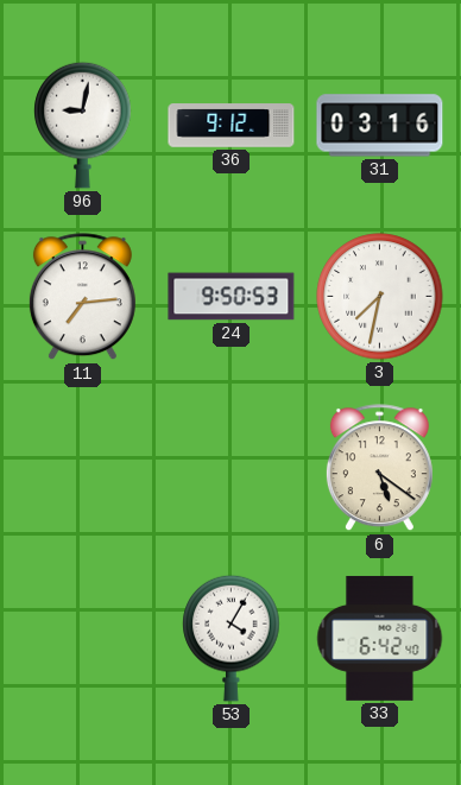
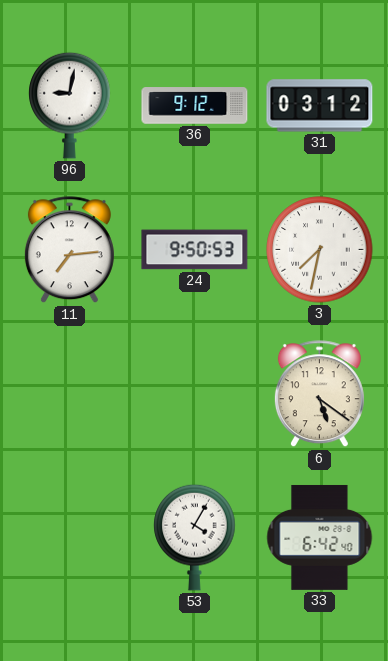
31: 03:16 -> 03:12
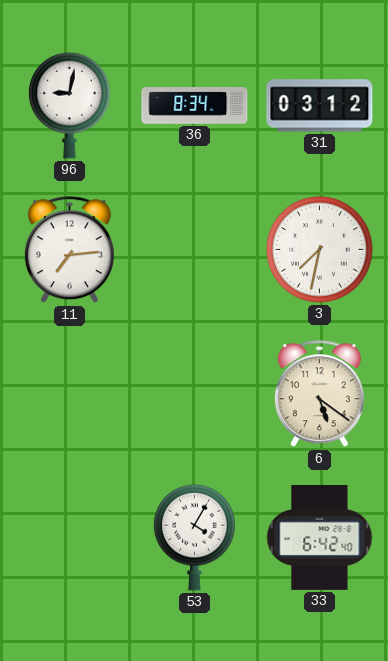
36: 9:12 -> 8:34
24: 9:50 -> none
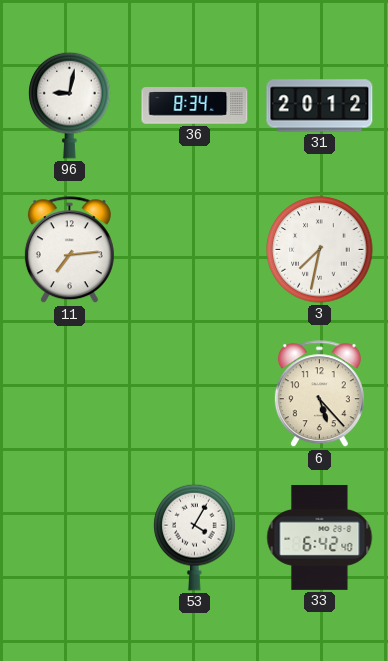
31: 03:12 -> 20:12
6: 5:21 -> 5:23
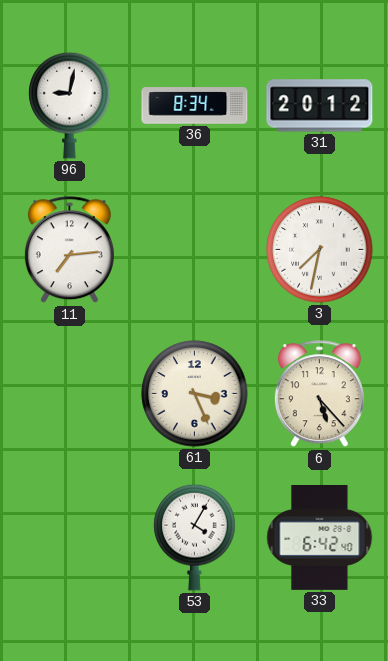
61: none -> 3:26
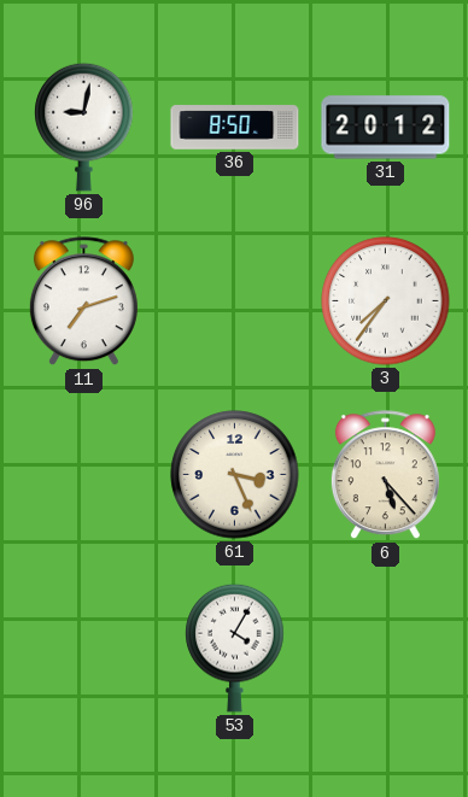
36: 8:34 -> 8:50
11: 7:14 -> 7:12
3: 7:32 -> 7:36
33: 6:42 -> none
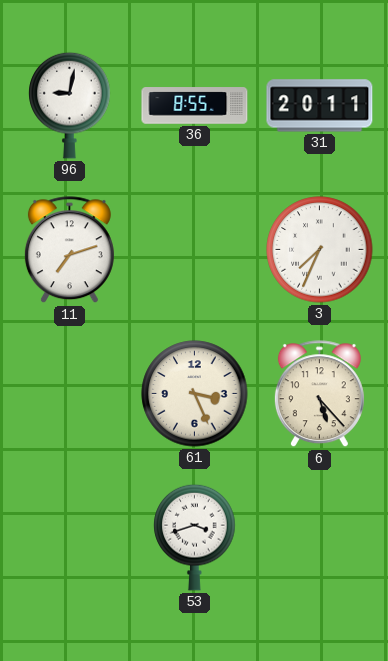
36: 8:50 -> 8:55
31: 20:12 -> 20:11
3: 7:36 -> 7:34
53: 4:05 -> 3:42
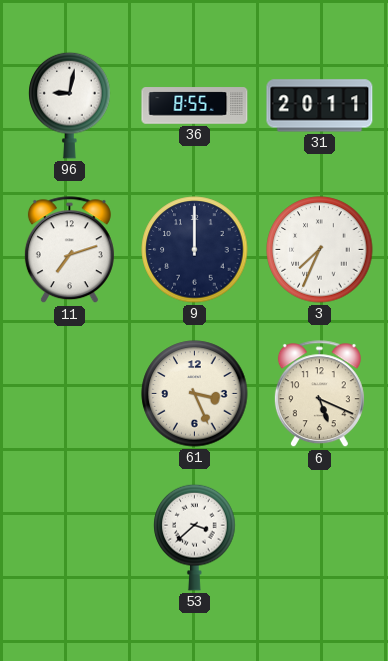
9: none -> 12:00
6: 5:23 -> 5:19
53: 3:42 -> 3:38
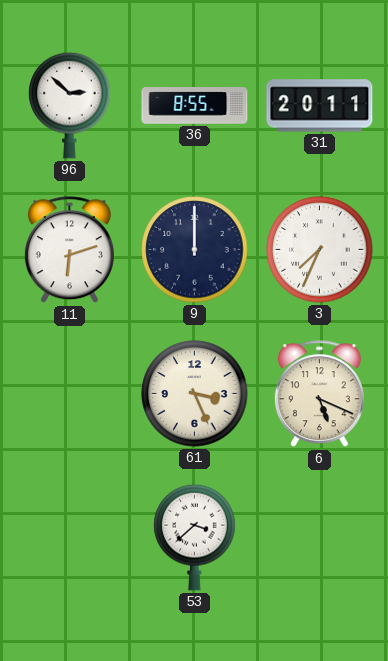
96: 9:02 -> 2:52
11: 7:12 -> 6:12
